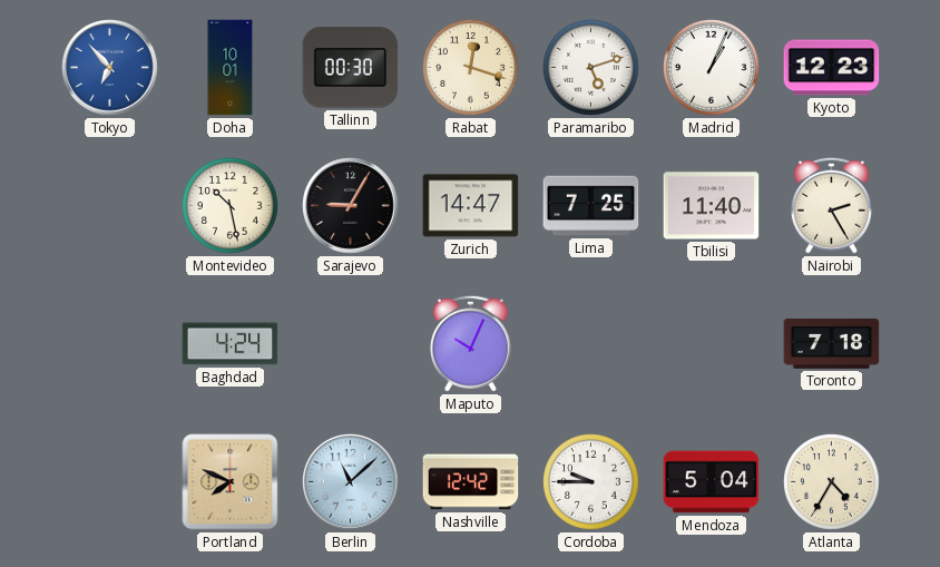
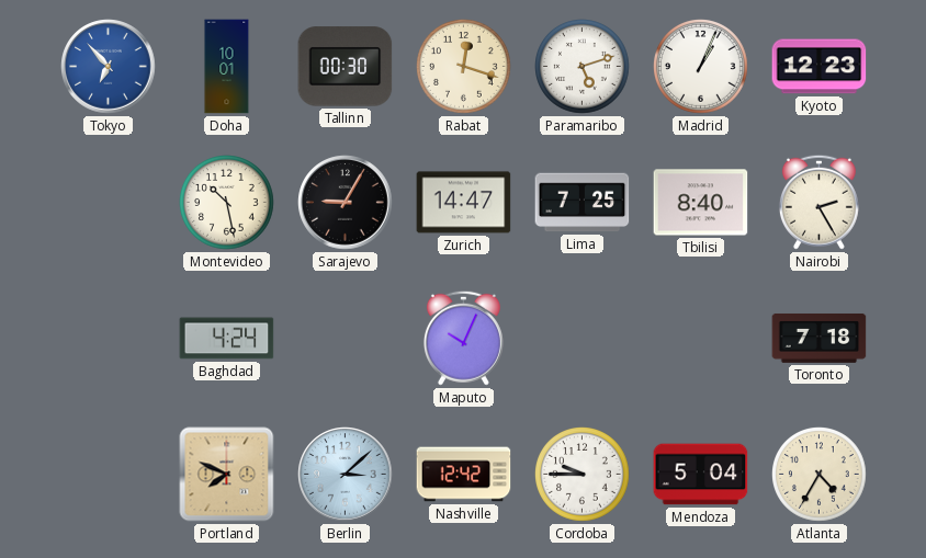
Tbilisi: 11:40 -> 8:40
Berlin: 11:08 -> 3:08
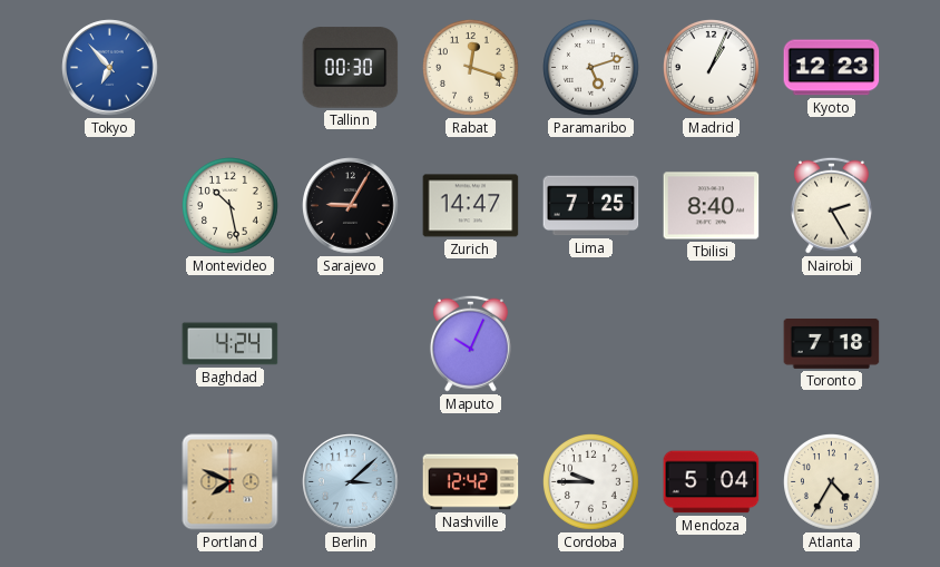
Doha: 10:01 -> none
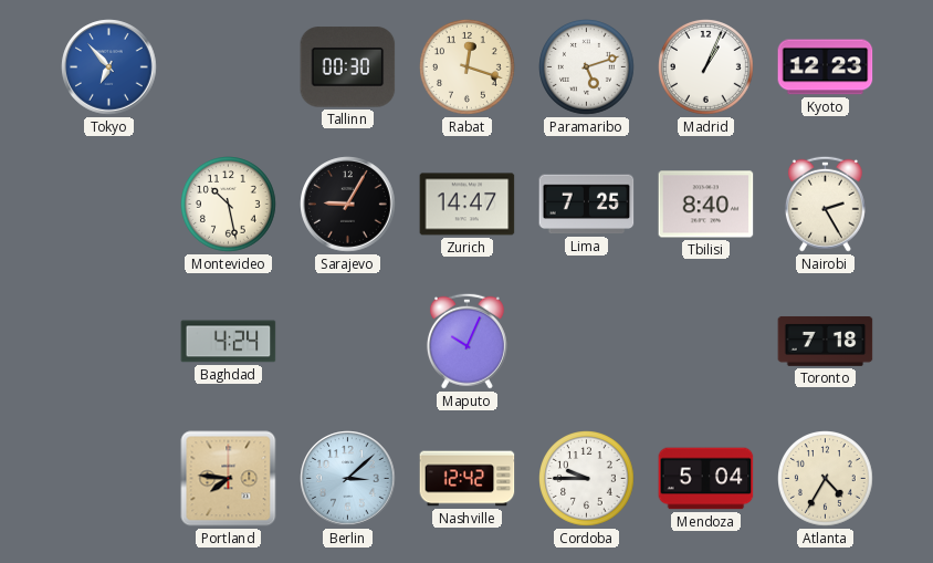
Portland: 7:49 -> 7:46
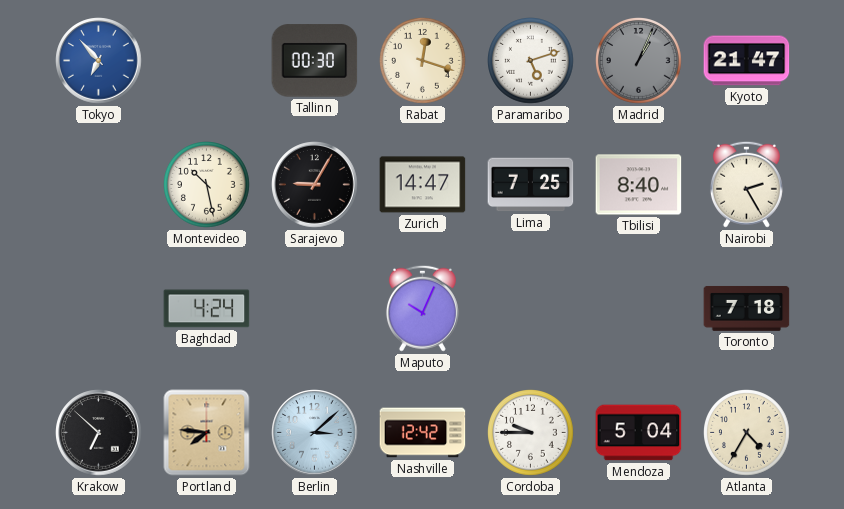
Madrid dial: white -> grey
Kyoto: 12:23 -> 21:47
Krakow: none -> 6:52
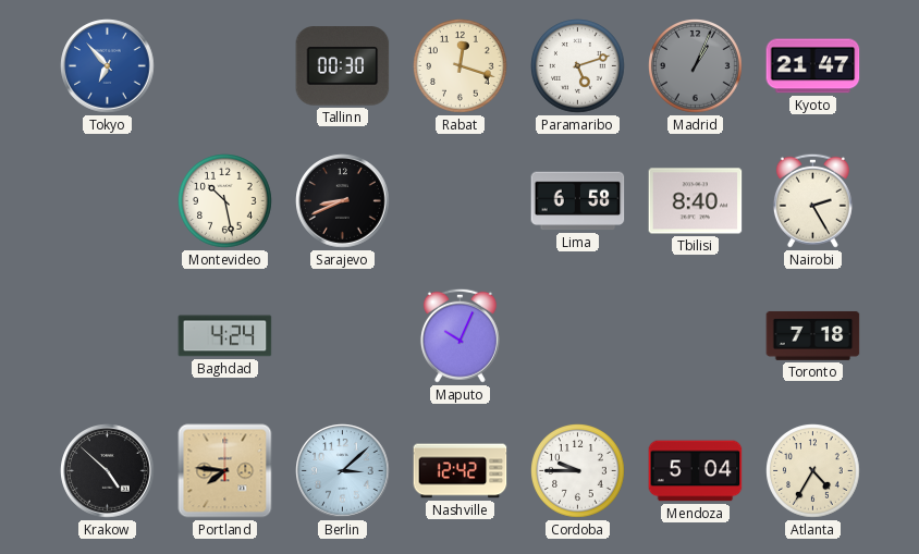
Sarajevo: 9:05 -> 8:41
Zurich: 14:47 -> none
Lima: 7:25 -> 6:58
Krakow: 6:52 -> 4:52
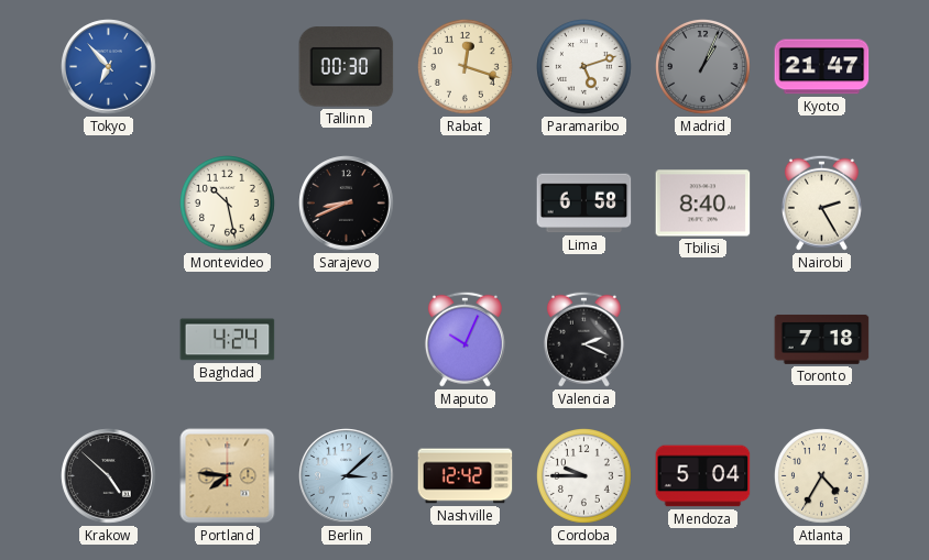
Valencia: none -> 2:19
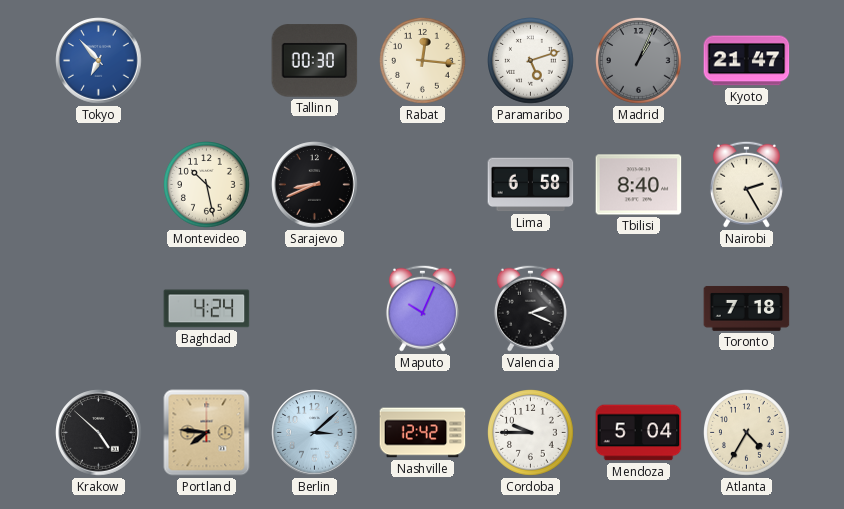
Rabat: 12:18 -> 12:16
